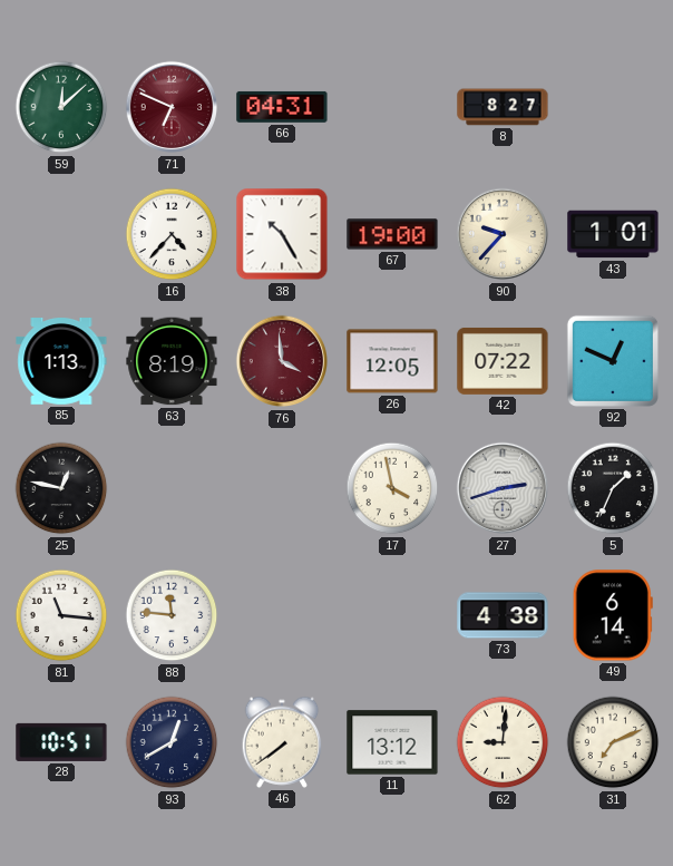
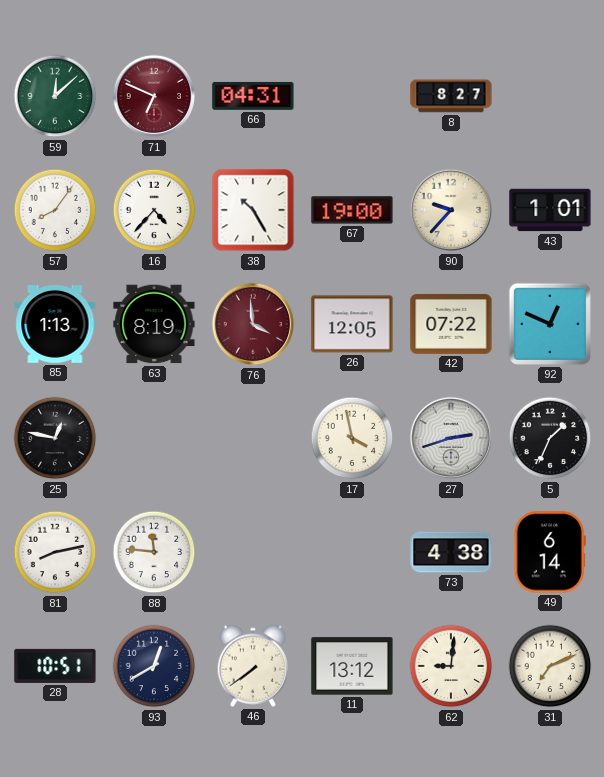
57: none -> 8:06
81: 11:16 -> 8:13
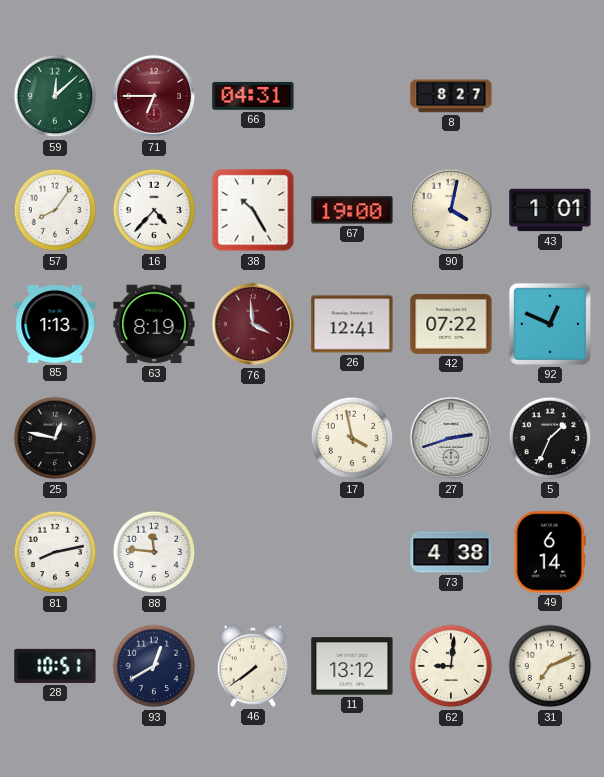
71: 6:49 -> 6:45
90: 9:37 -> 4:02
26: 12:05 -> 12:41
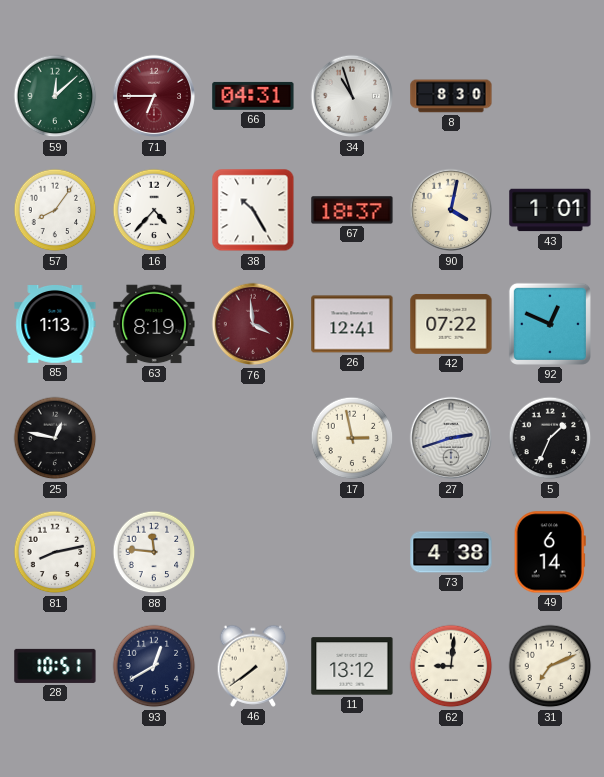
34: none -> 10:57
8: 8:27 -> 8:30
67: 19:00 -> 18:37
17: 3:58 -> 2:58
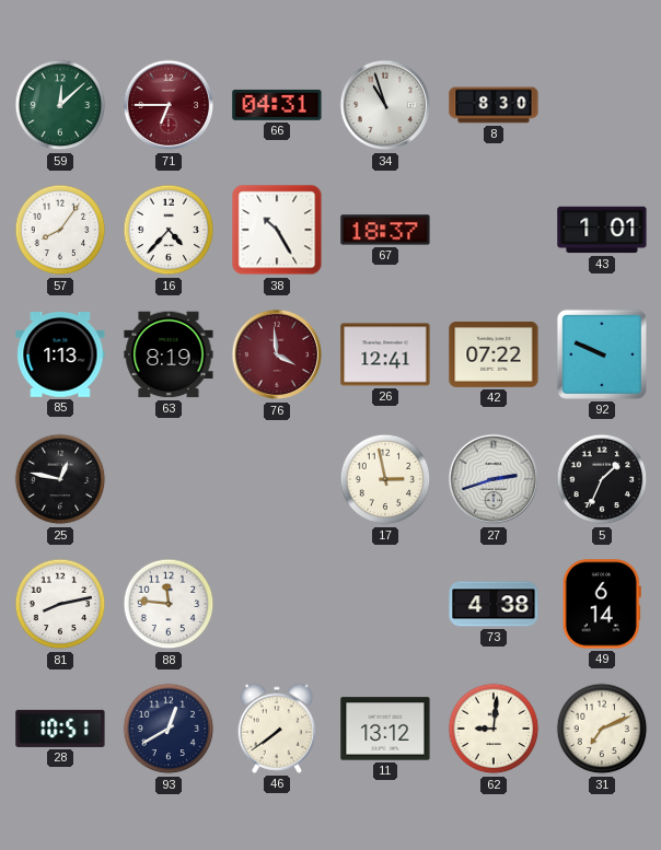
90: 4:02 -> none
92: 12:49 -> 9:49
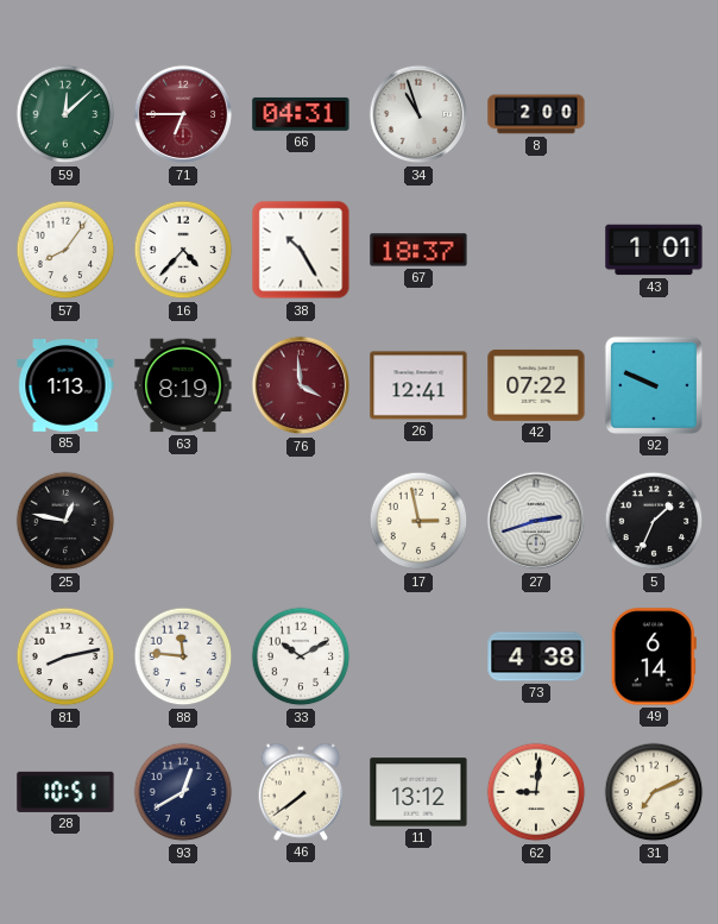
8: 8:30 -> 2:00
33: none -> 10:10
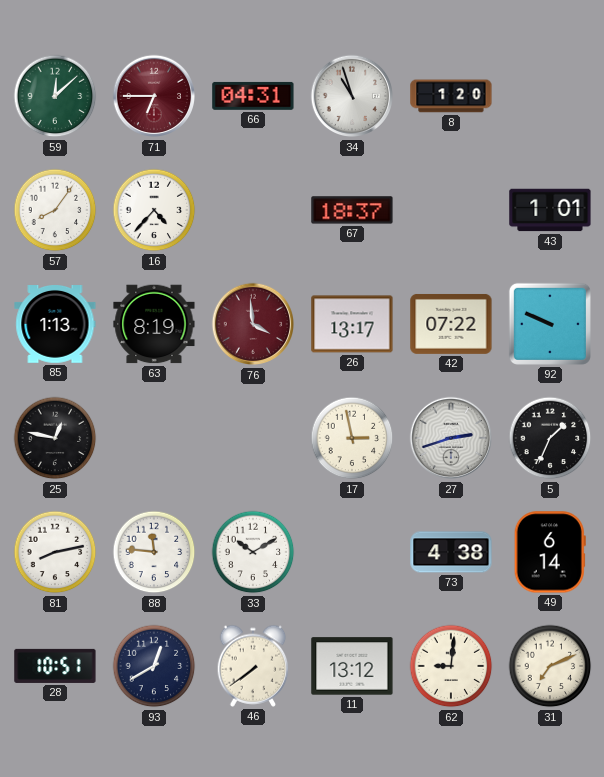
8: 2:00 -> 1:20
38: 10:25 -> none
26: 12:41 -> 13:17
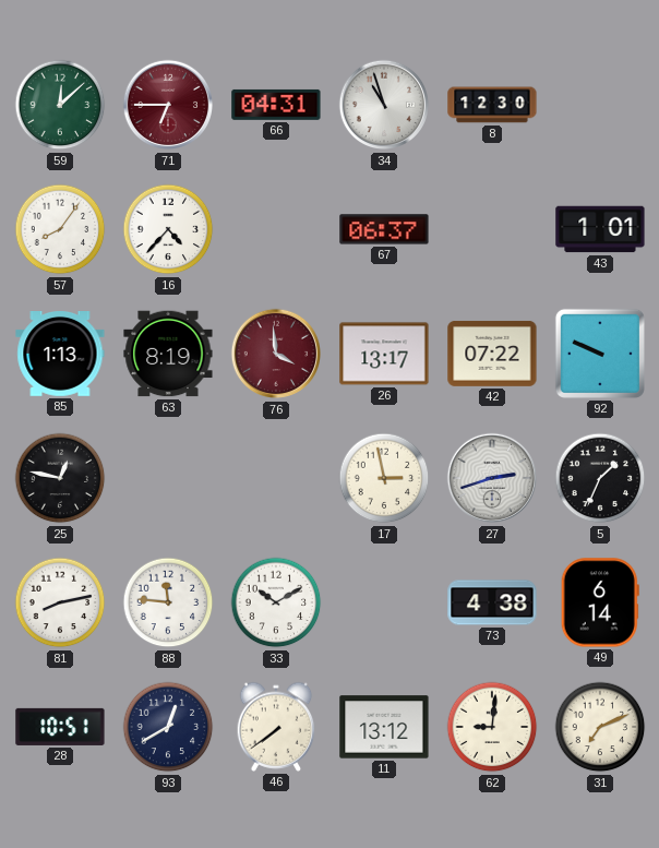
8: 1:20 -> 12:30
67: 18:37 -> 06:37
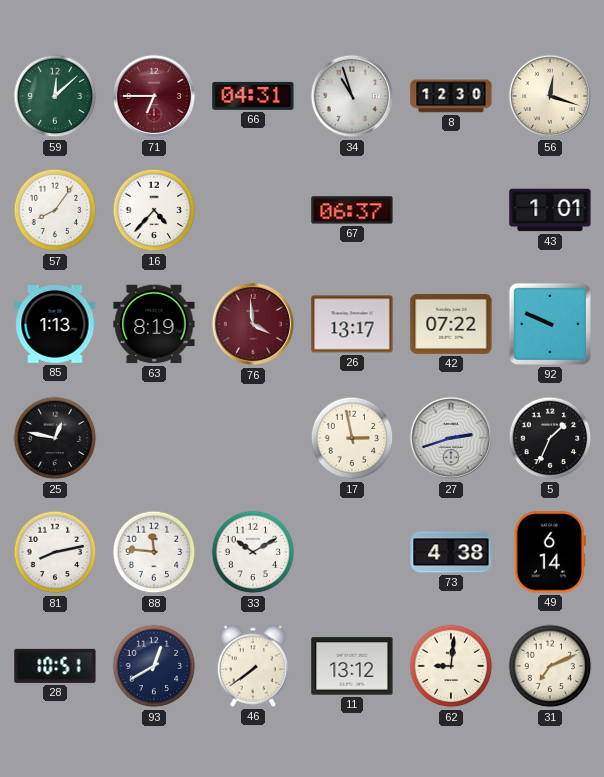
56: none -> 12:18
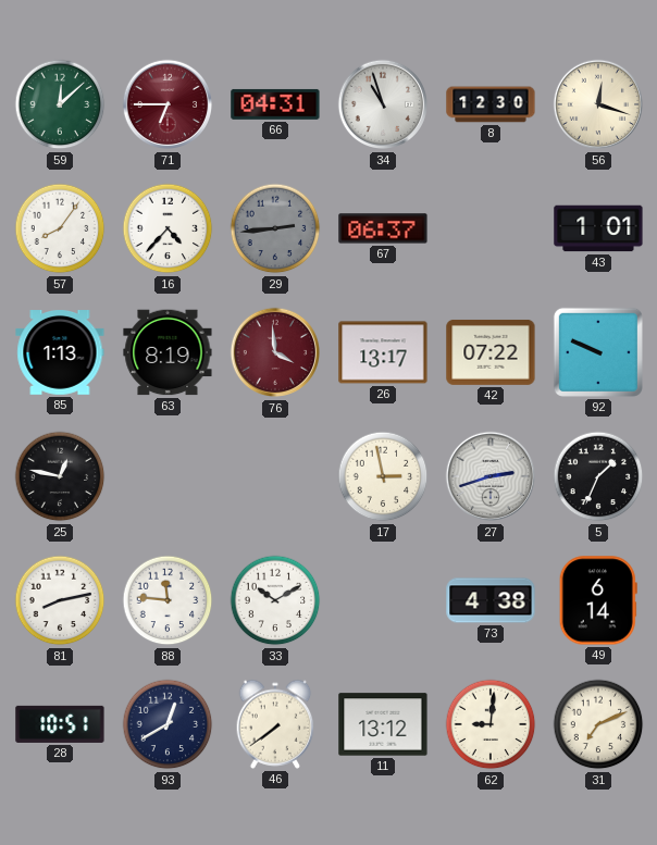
29: none -> 2:44
